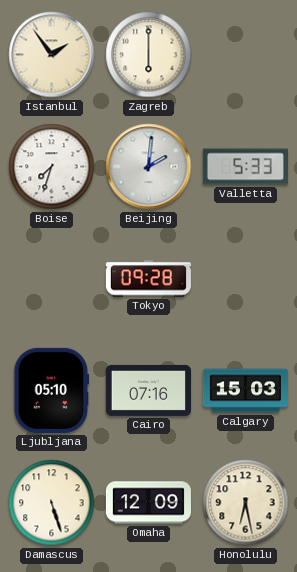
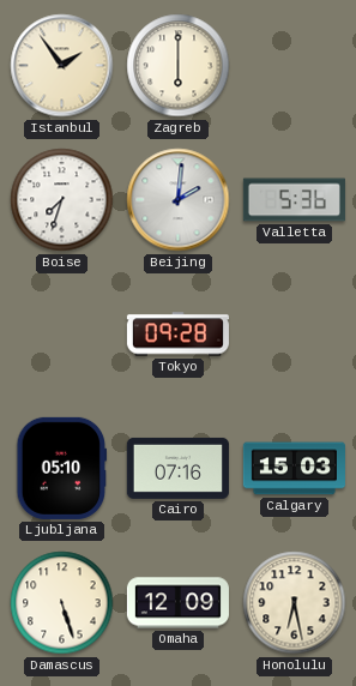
Valletta: 5:33 -> 5:36
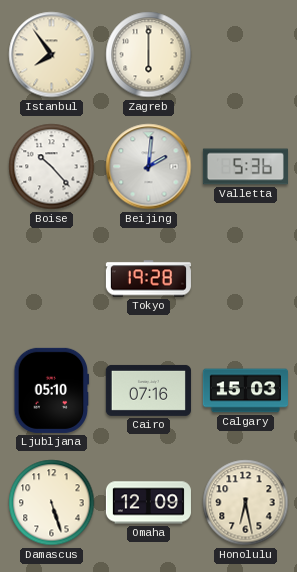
Istanbul: 1:54 -> 7:54
Boise: 7:33 -> 10:23
Tokyo: 09:28 -> 19:28
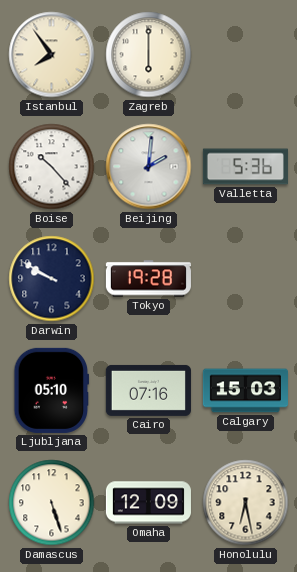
Darwin: none -> 9:50
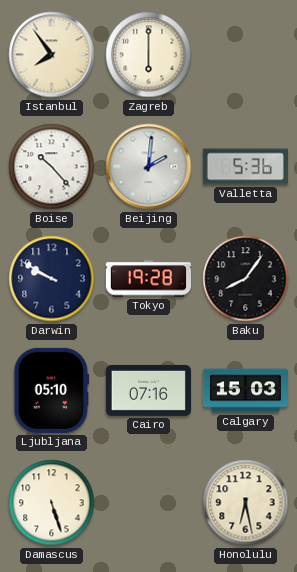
Baku: none -> 8:06
Omaha: 12:09 -> none
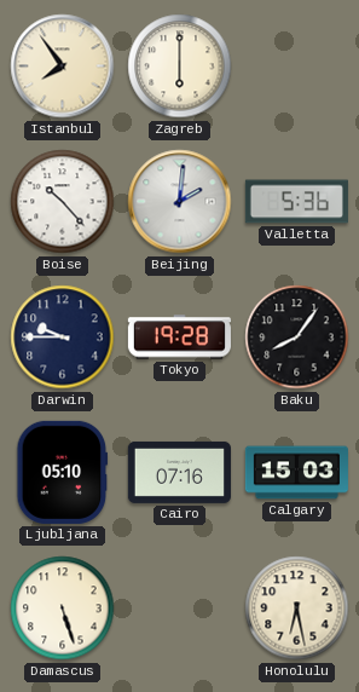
Darwin: 9:50 -> 9:45
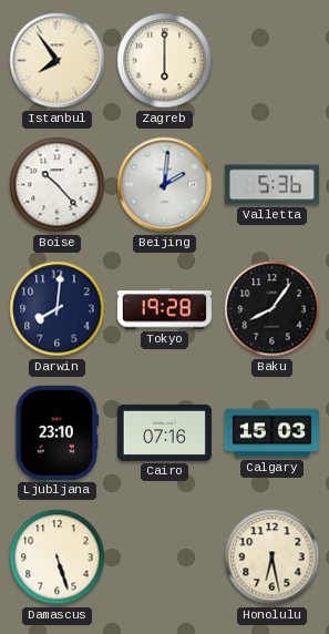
Darwin: 9:45 -> 8:01
Ljubljana: 05:10 -> 23:10
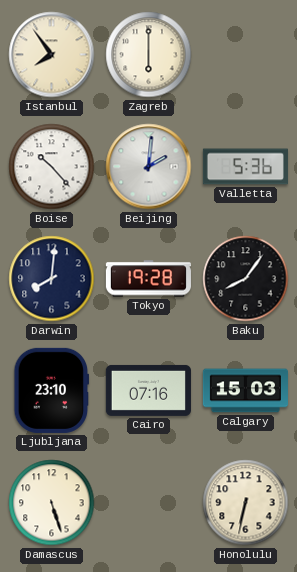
Honolulu: 6:28 -> 6:32
